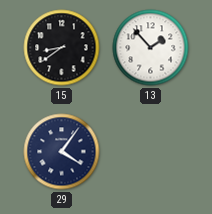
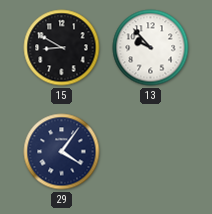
15: 8:39 -> 8:50
13: 1:53 -> 9:53
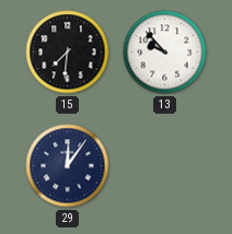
15: 8:50 -> 7:31
29: 4:06 -> 12:06
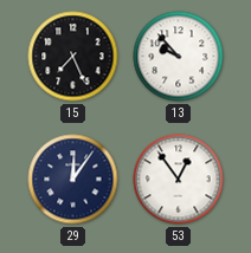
15: 7:31 -> 7:26
53: none -> 12:54
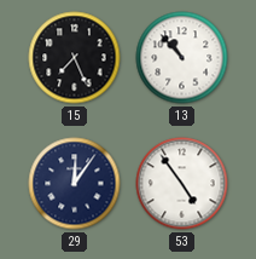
13: 9:53 -> 10:53
53: 12:54 -> 4:54
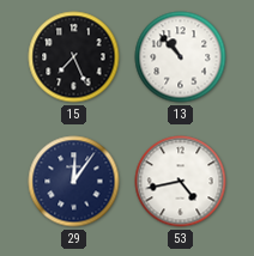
53: 4:54 -> 4:43
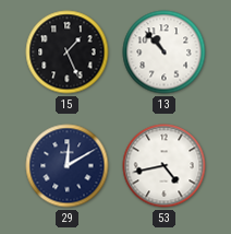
15: 7:26 -> 1:26
29: 12:06 -> 12:10
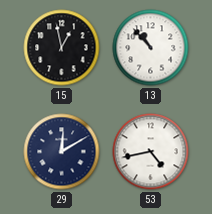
15: 1:26 -> 12:58
